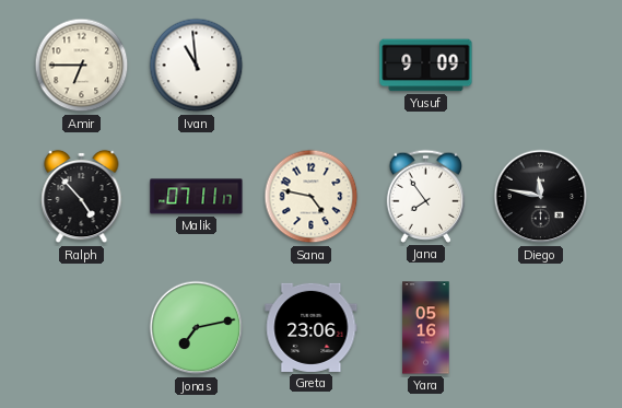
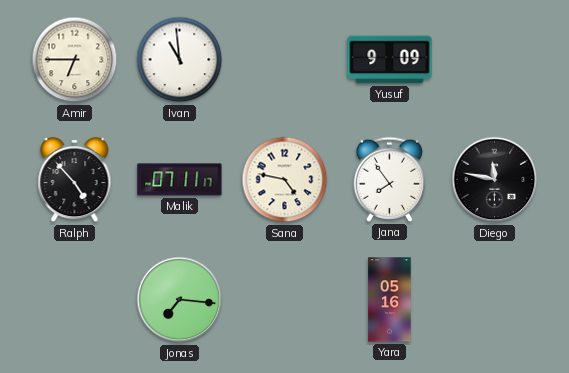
Jonas: 7:13 -> 7:16
Greta: 23:06 -> none
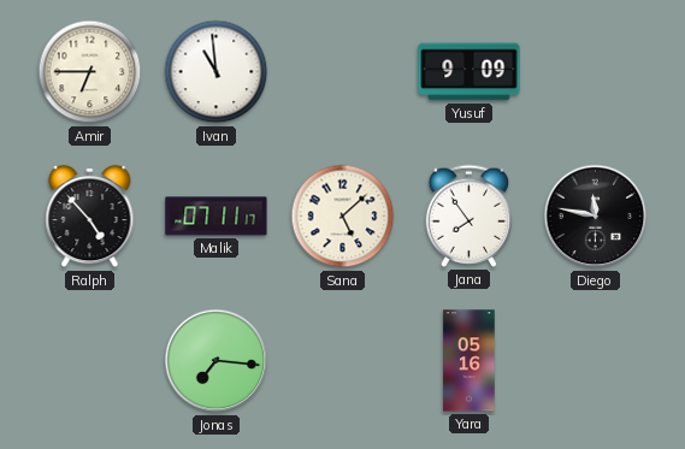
Sana: 4:47 -> 5:08
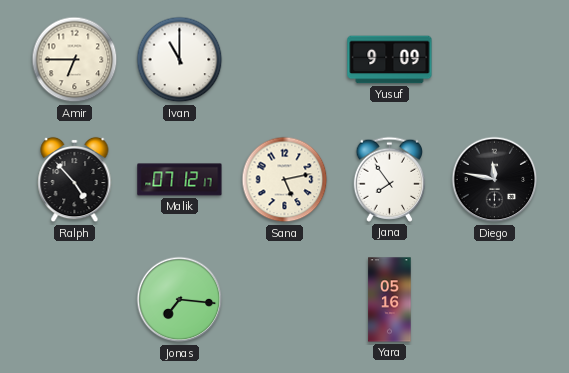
Ivan: 10:59 -> 11:00
Malik: 07:11 -> 07:12
Sana: 5:08 -> 5:13
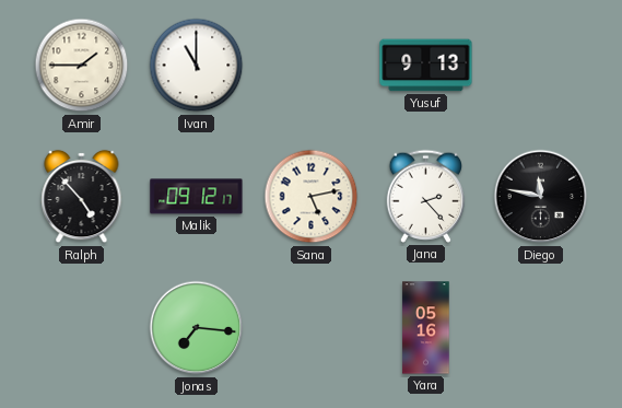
Amir: 6:45 -> 1:45
Yusuf: 9:09 -> 9:13
Malik: 07:12 -> 09:12
Jana: 7:54 -> 2:23
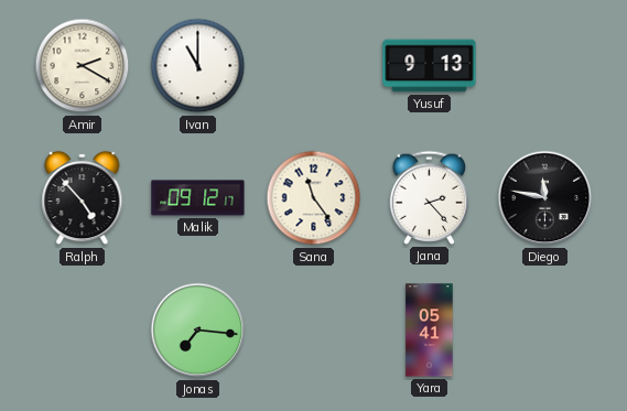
Amir: 1:45 -> 2:20
Sana: 5:13 -> 11:24
Yara: 05:16 -> 05:41
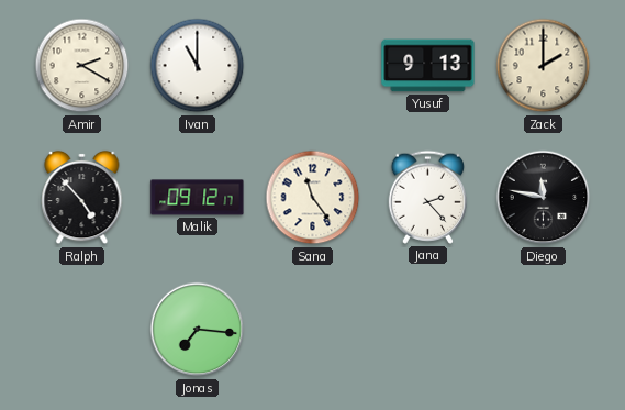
Zack: none -> 2:00
Yara: 05:41 -> none
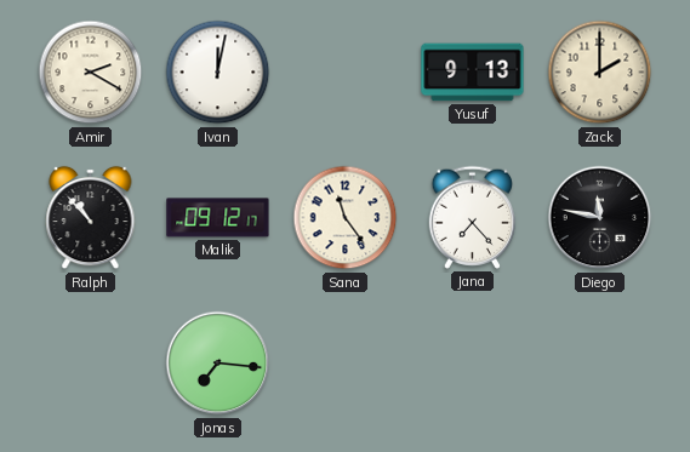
Ivan: 11:00 -> 12:02
Ralph: 4:53 -> 10:53
Jana: 2:23 -> 7:23
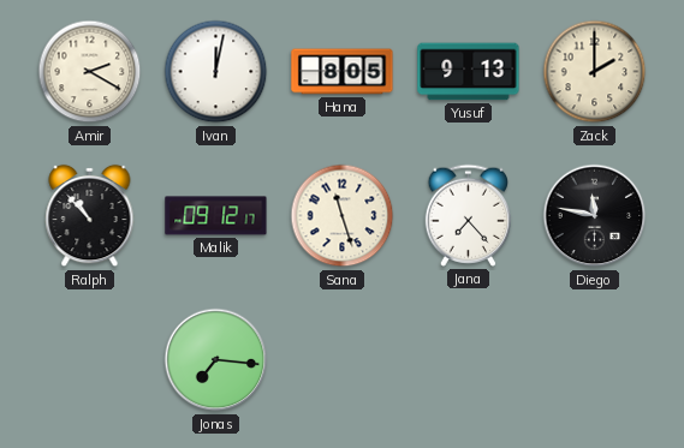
Hana: none -> 8:05
Sana: 11:24 -> 11:27
